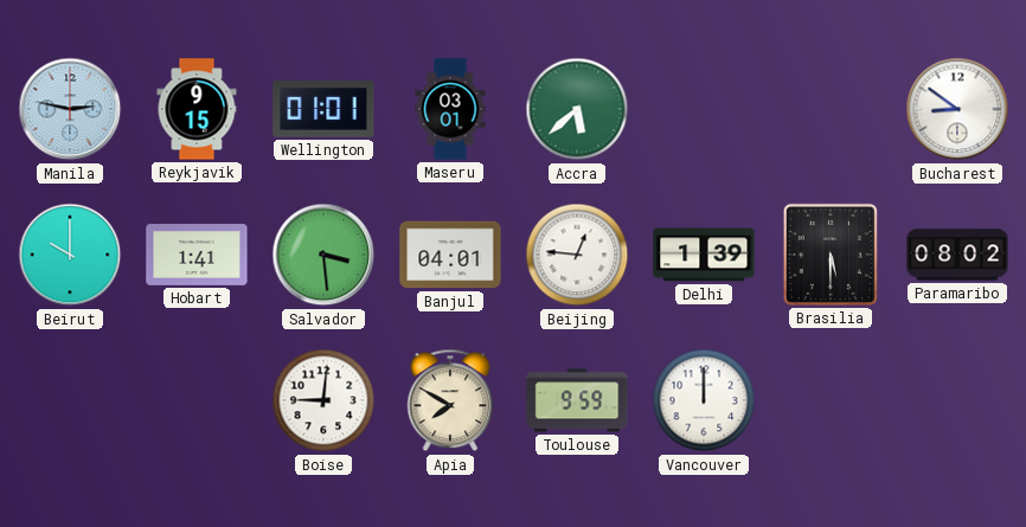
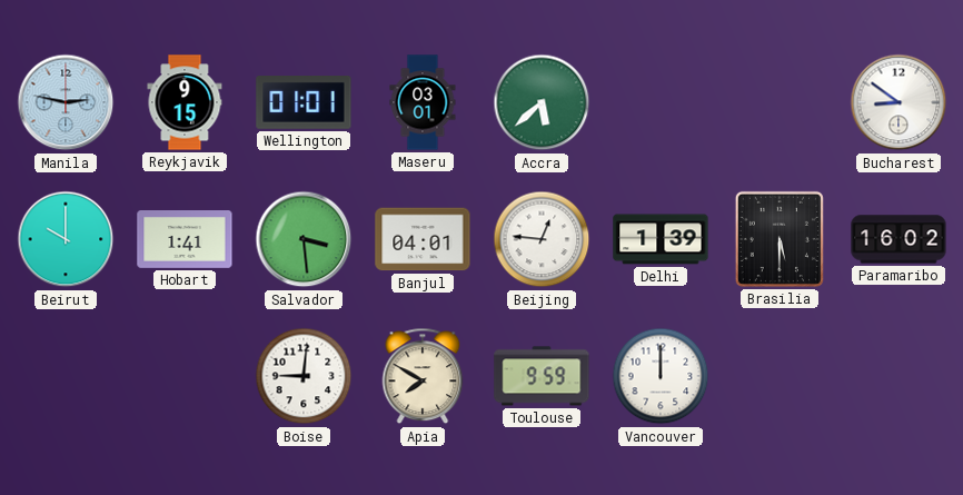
Paramaribo: 08:02 -> 16:02
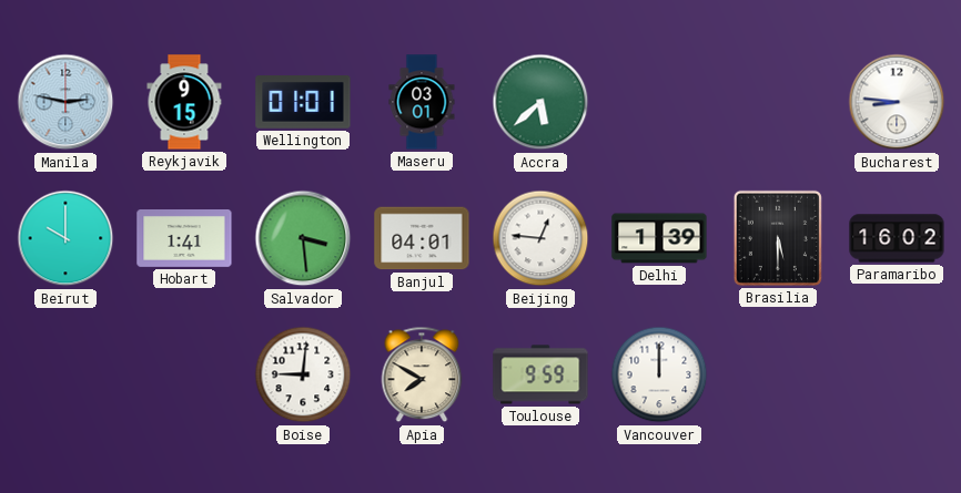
Bucharest: 8:51 -> 8:46
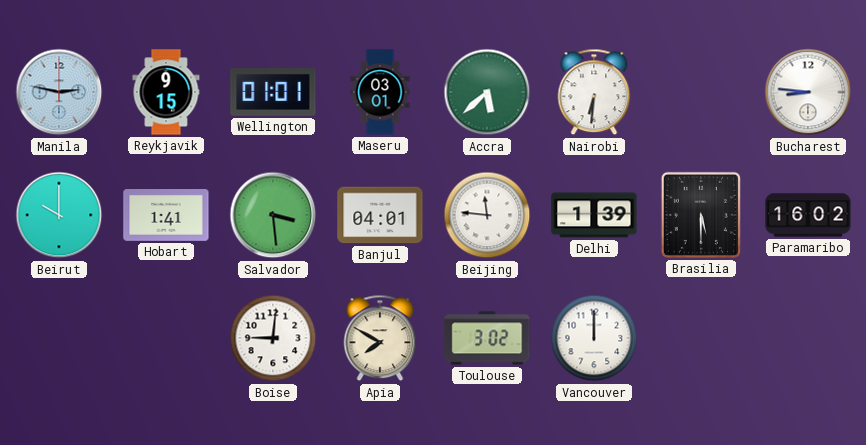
Nairobi: none -> 6:31
Beijing: 12:46 -> 11:46
Toulouse: 9:59 -> 3:02
